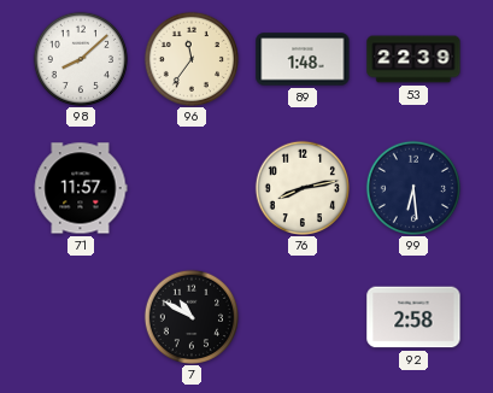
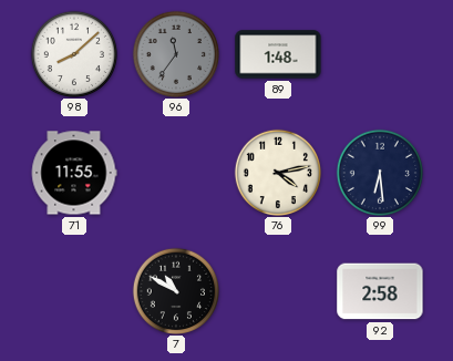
96 dial: cream -> grey
53: 22:39 -> none
71: 11:57 -> 11:55
76: 8:13 -> 4:13
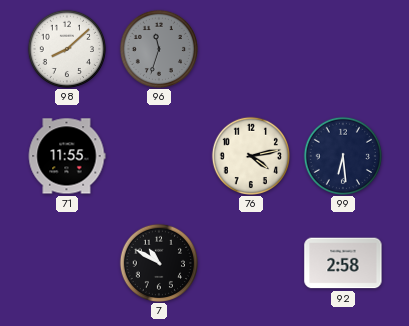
96: 11:36 -> 11:33
89: 1:48 -> none
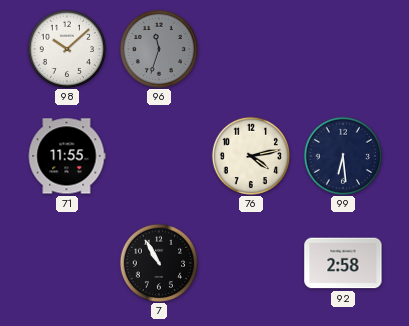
98: 8:08 -> 10:08
7: 10:50 -> 10:55
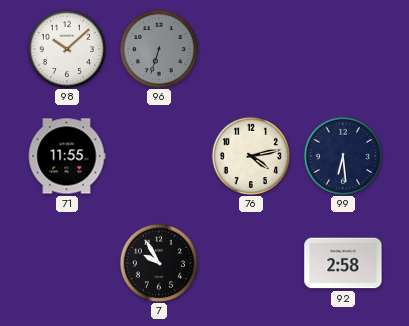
96: 11:33 -> 6:33
7: 10:55 -> 9:55
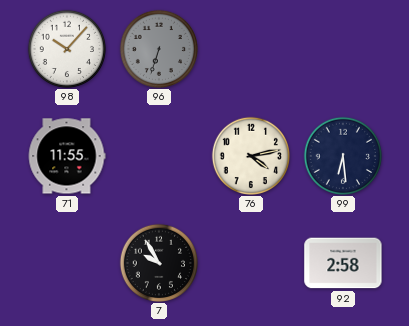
98: 10:08 -> 10:07
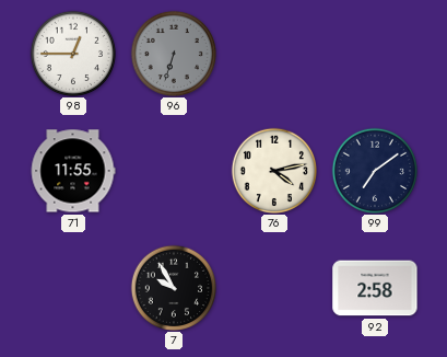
98: 10:07 -> 12:45
99: 6:29 -> 7:09
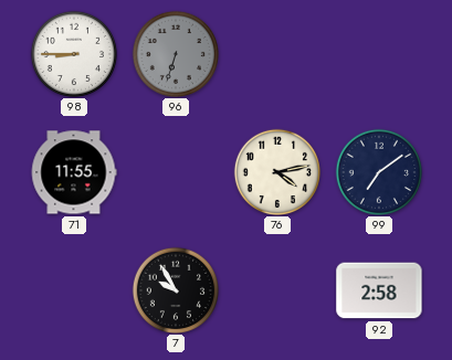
98: 12:45 -> 8:45
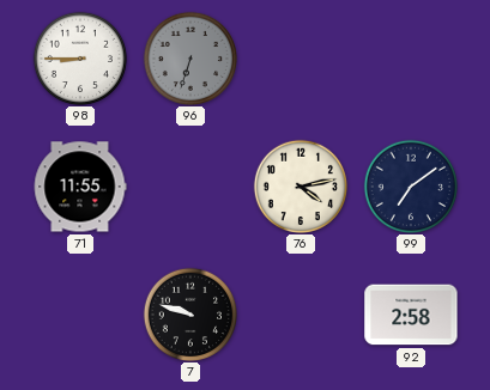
7: 9:55 -> 9:48
